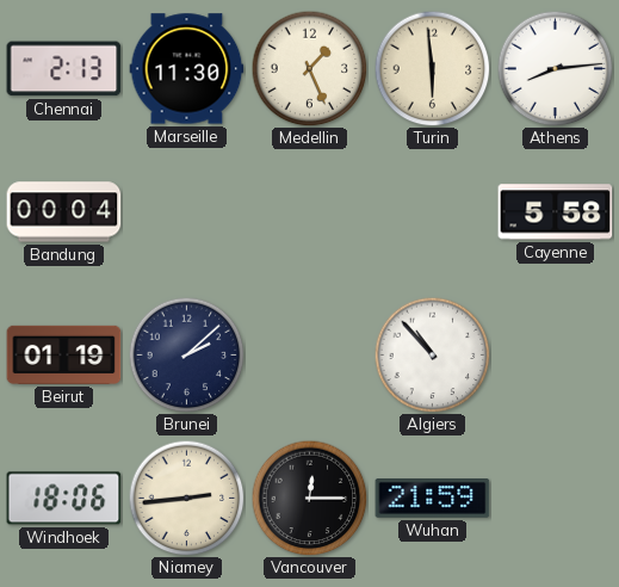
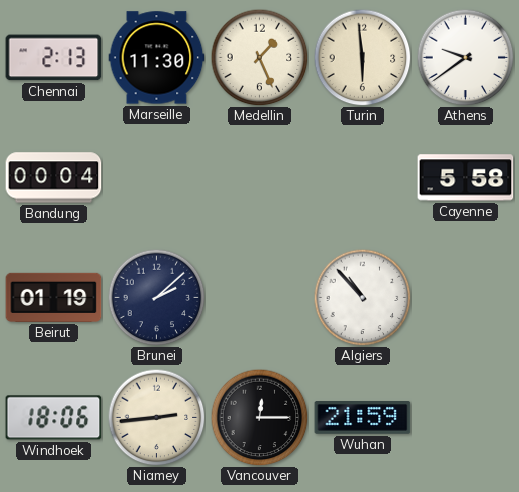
Athens: 8:14 -> 9:39
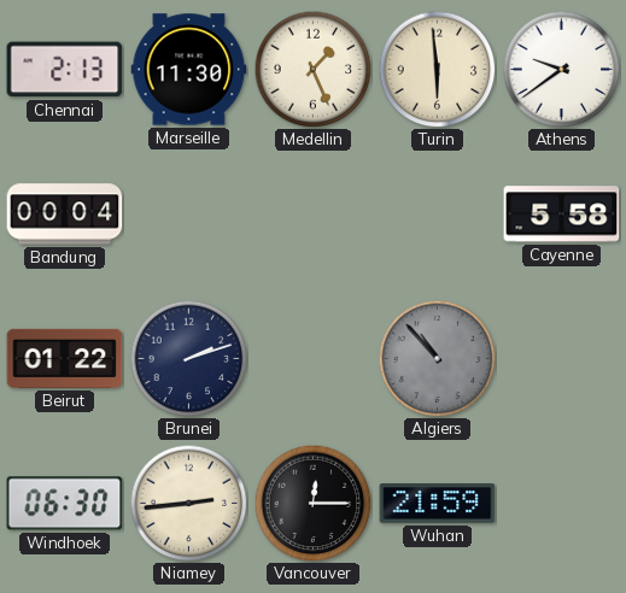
Beirut: 01:19 -> 01:22
Brunei: 2:08 -> 2:12
Algiers dial: white -> grey
Windhoek: 18:06 -> 06:30
